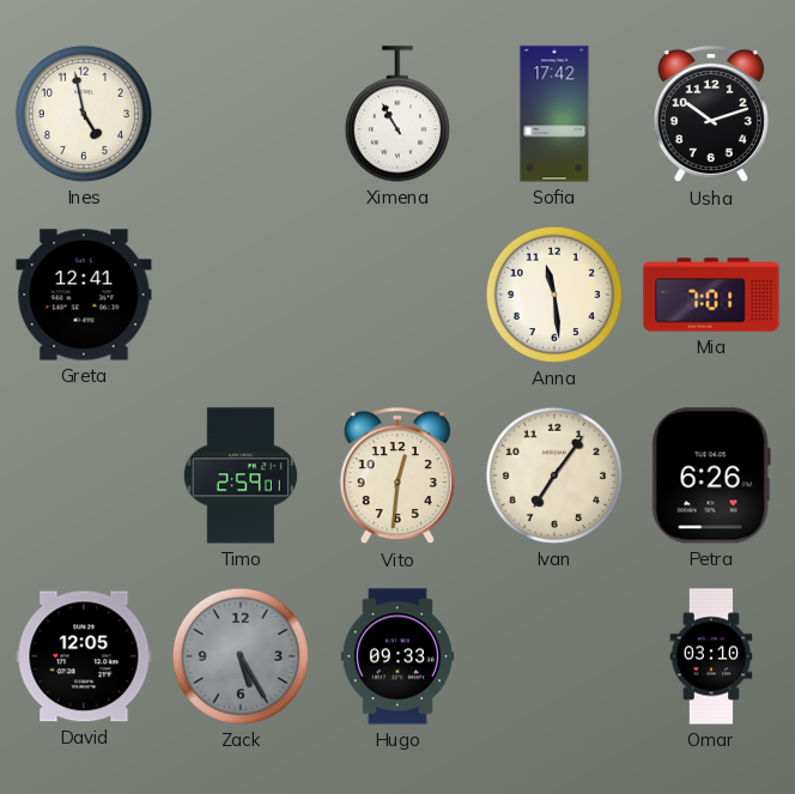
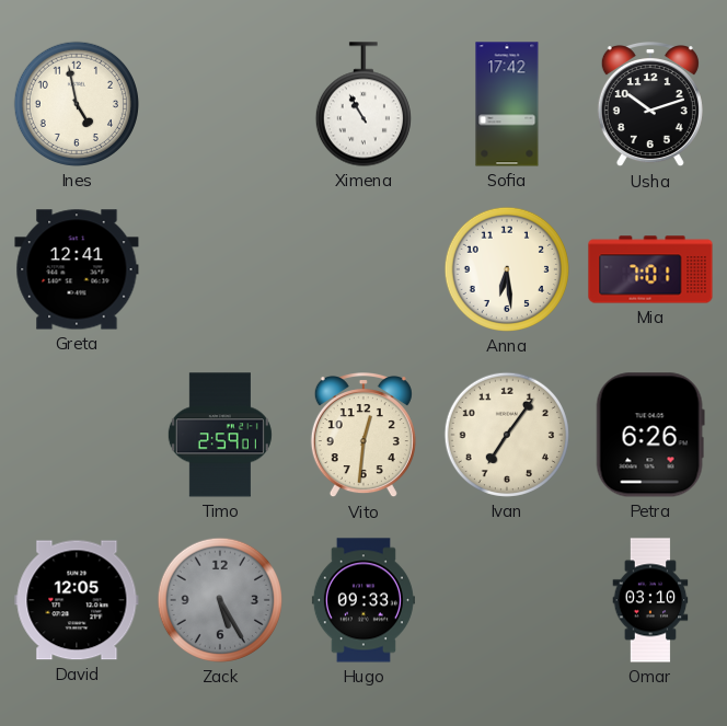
Anna: 11:29 -> 6:29
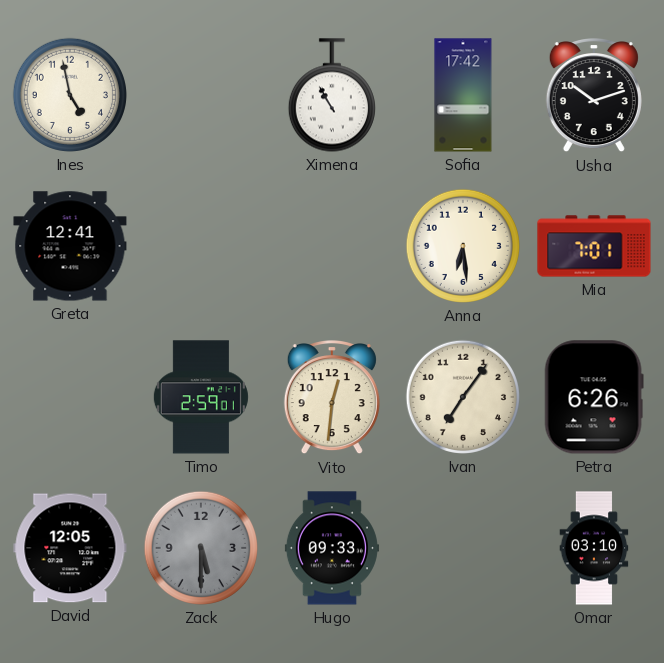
Zack: 5:25 -> 5:30
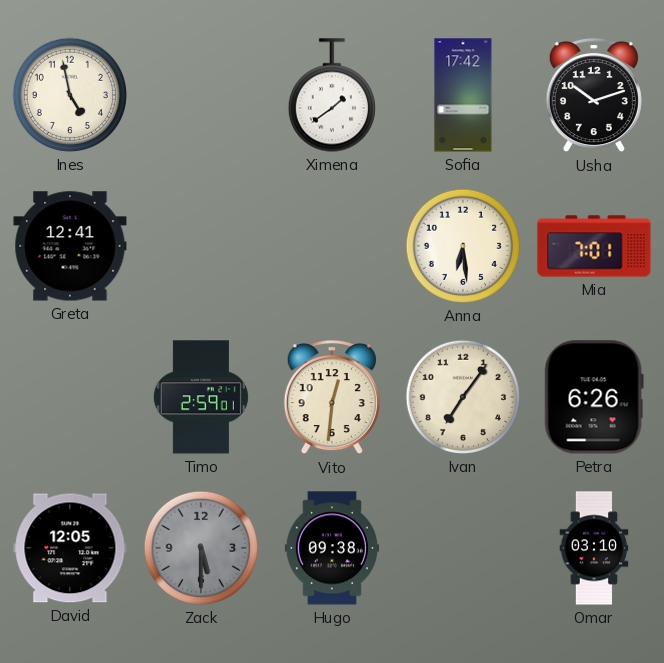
Ximena: 10:55 -> 1:39
Hugo: 09:33 -> 09:38
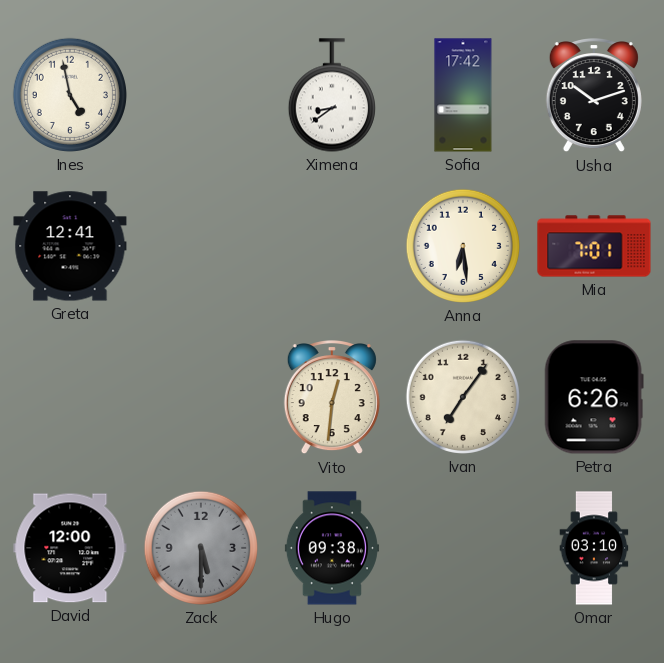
Ximena: 1:39 -> 8:39
Timo: 2:59 -> none
David: 12:05 -> 12:00
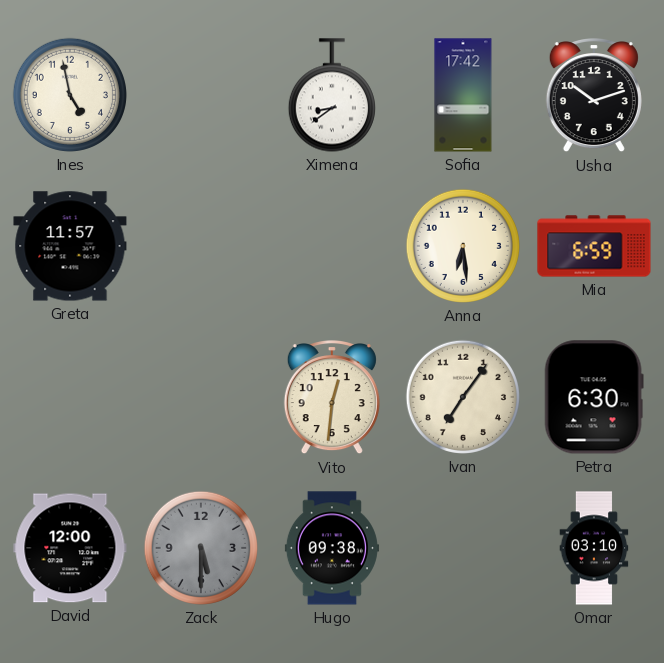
Greta: 12:41 -> 11:57
Mia: 7:01 -> 6:59
Petra: 6:26 -> 6:30
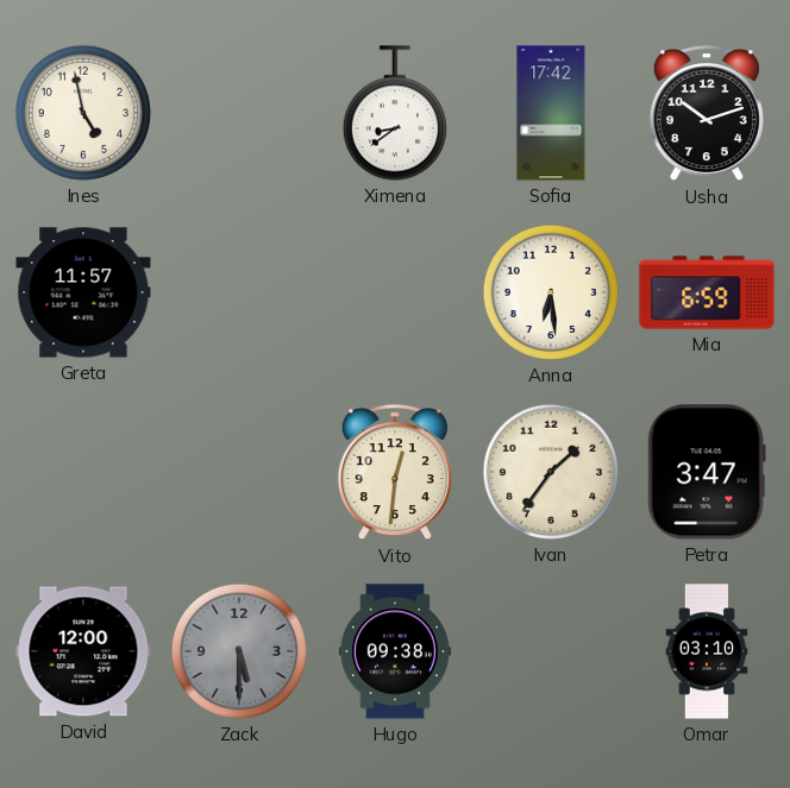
Ivan: 7:06 -> 1:36
Petra: 6:30 -> 3:47
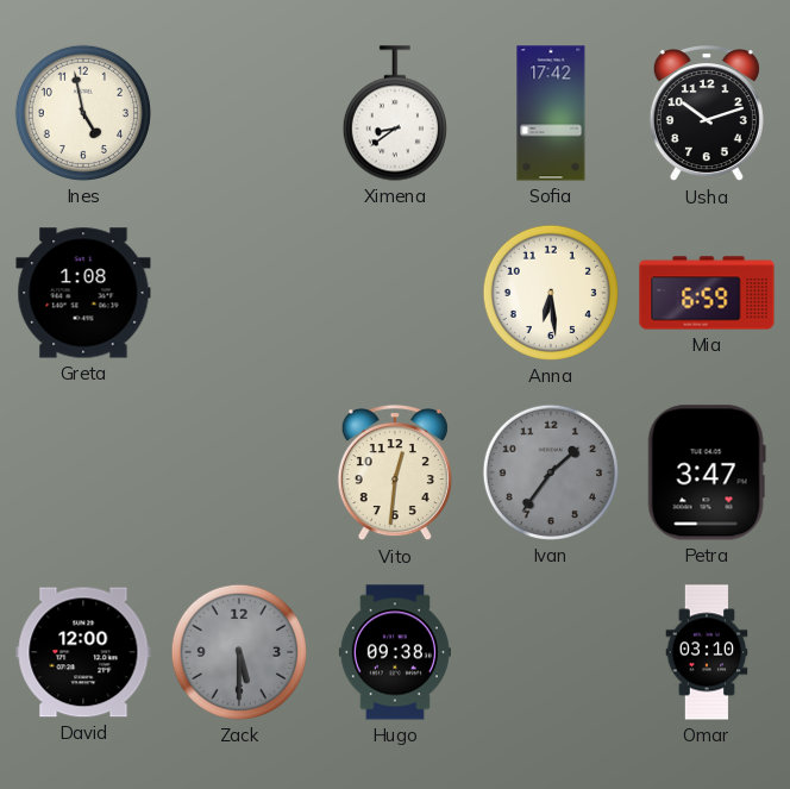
Greta: 11:57 -> 1:08
Ivan dial: cream -> grey
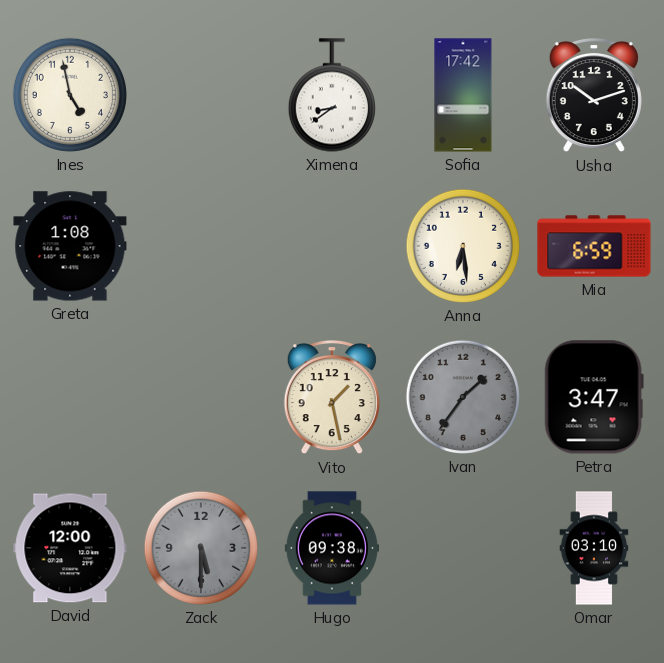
Vito: 12:31 -> 1:28
